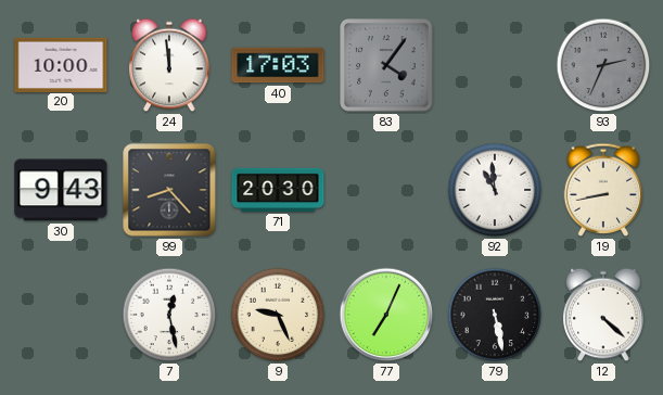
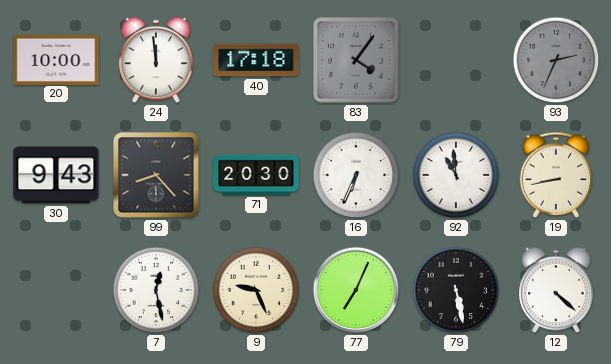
40: 17:03 -> 17:18
16: none -> 6:34
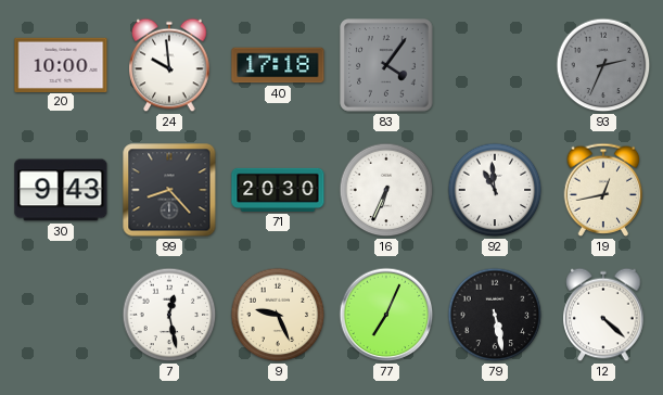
24: 11:59 -> 9:59
19: 8:43 -> 12:43
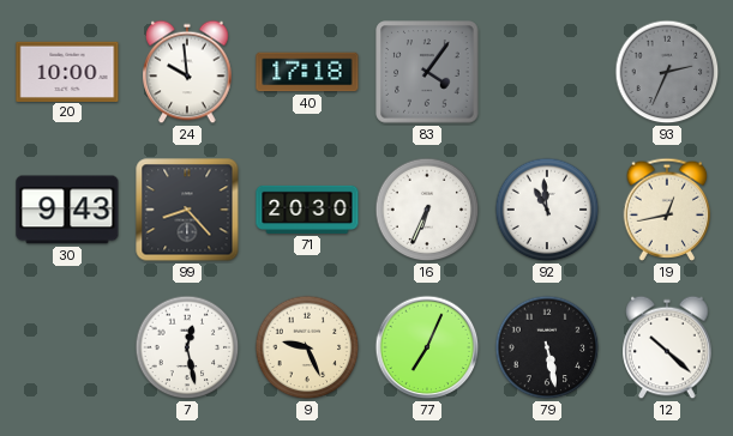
12: 4:22 -> 10:22
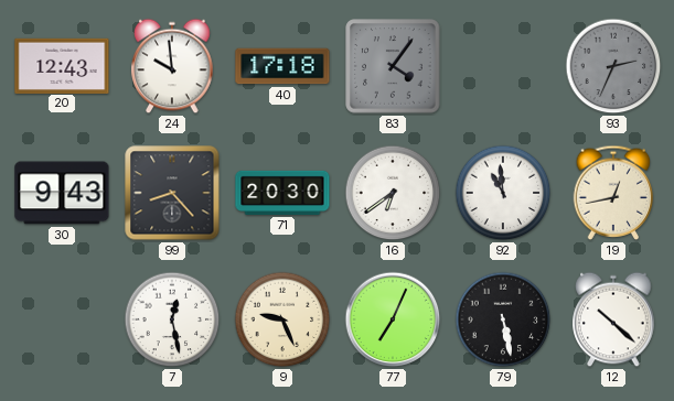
20: 10:00 -> 12:43
16: 6:34 -> 6:39
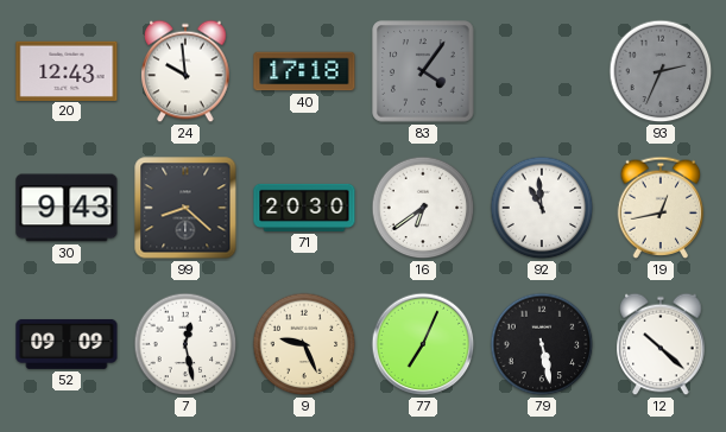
99: 8:23 -> 8:22
52: none -> 09:09
